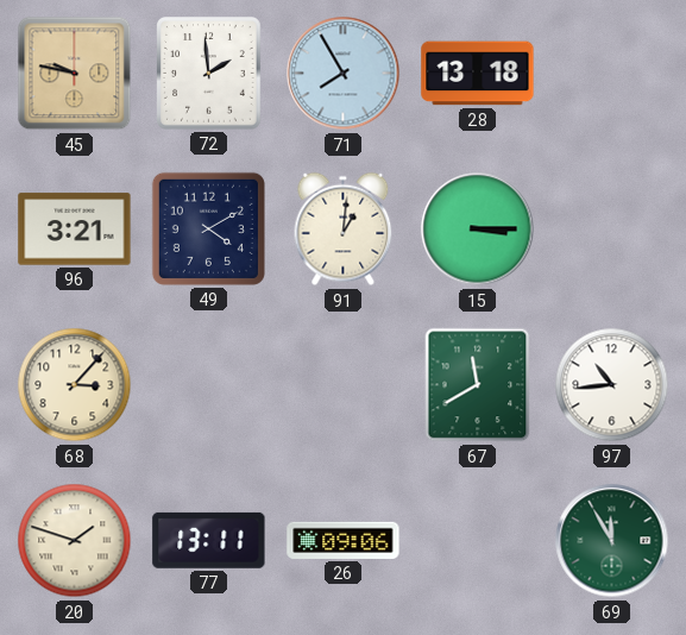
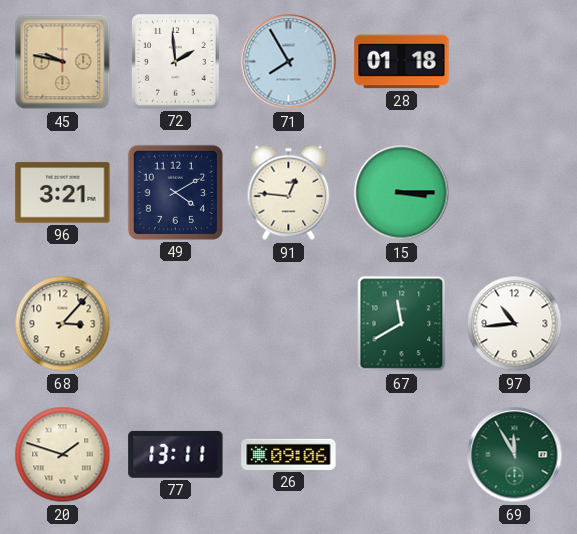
28: 13:18 -> 01:18
91: 1:01 -> 12:46
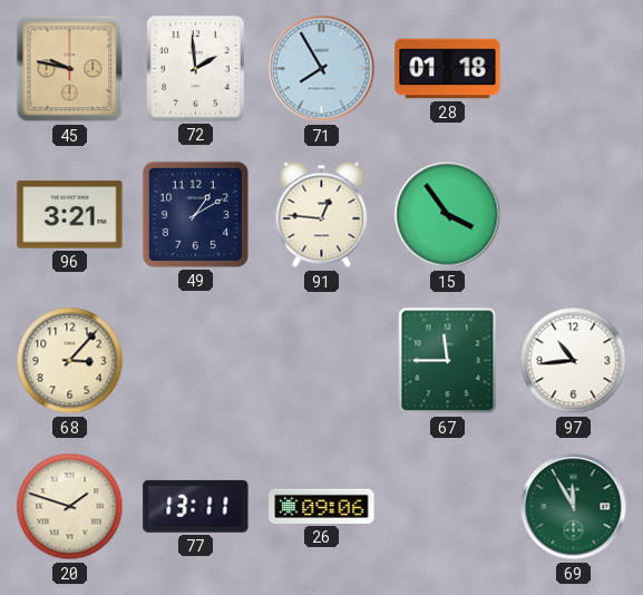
49: 4:10 -> 1:10
15: 3:15 -> 3:54
67: 11:40 -> 11:45
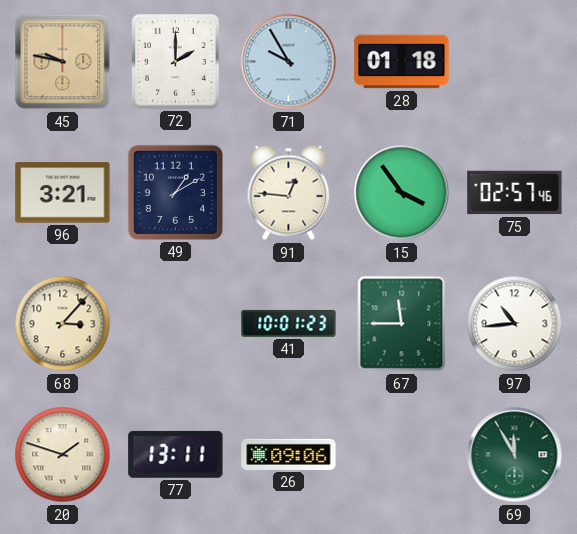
72: 1:59 -> 2:00
71: 7:55 -> 9:55
75: none -> 02:57
41: none -> 10:01
